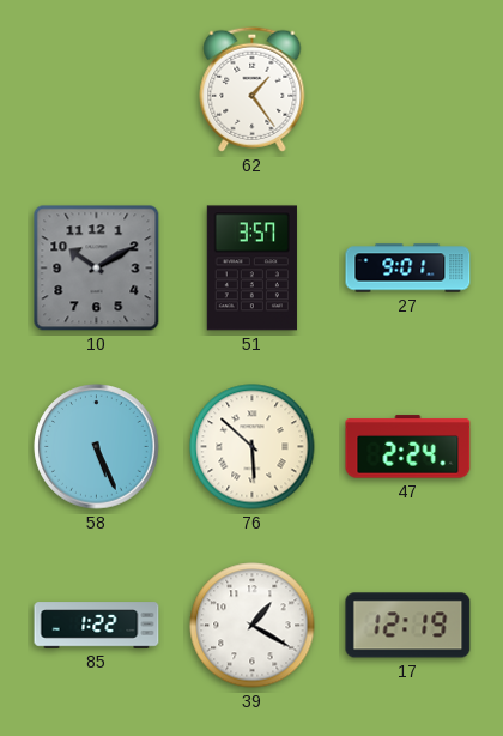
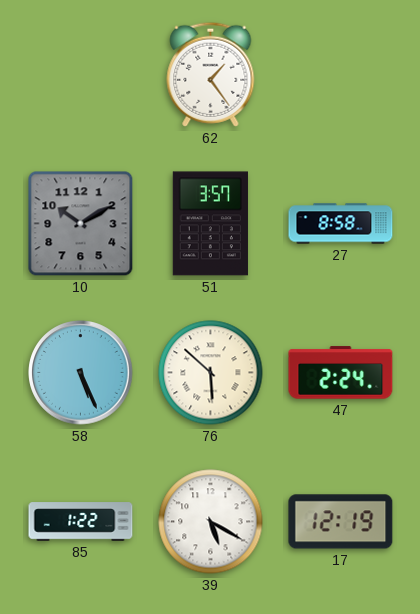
27: 9:01 -> 8:58
39: 1:20 -> 5:20
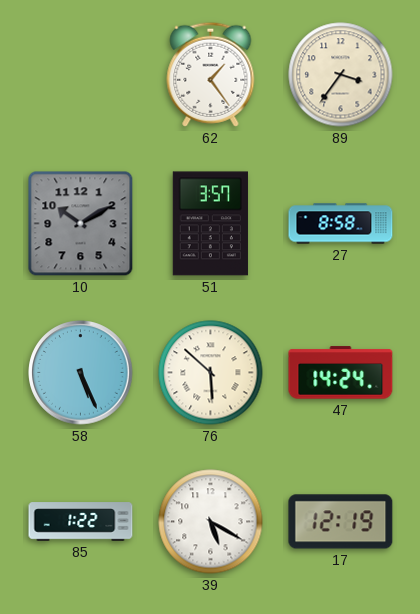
89: none -> 3:36
47: 2:24 -> 14:24
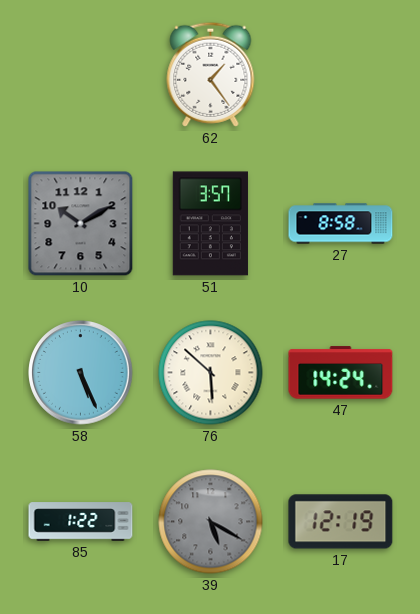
89: 3:36 -> none
39 dial: white -> grey
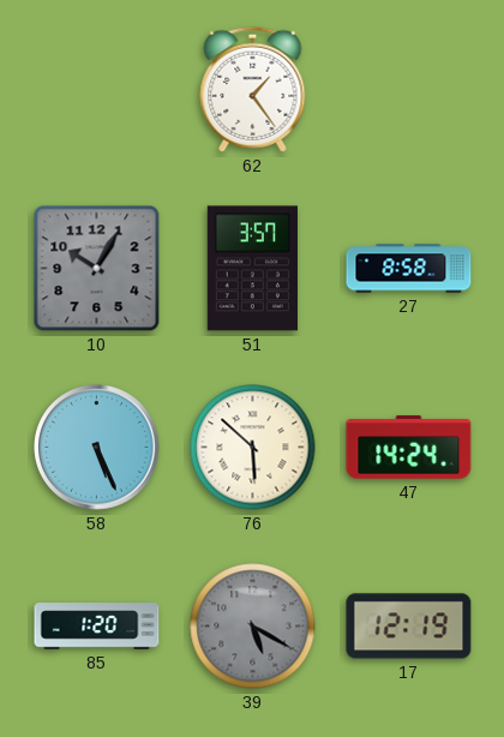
10: 10:10 -> 10:05
85: 1:22 -> 1:20
